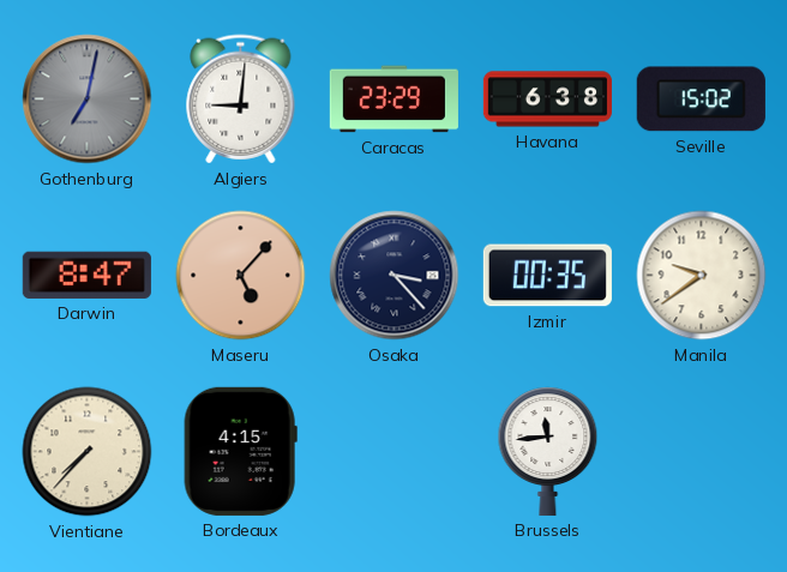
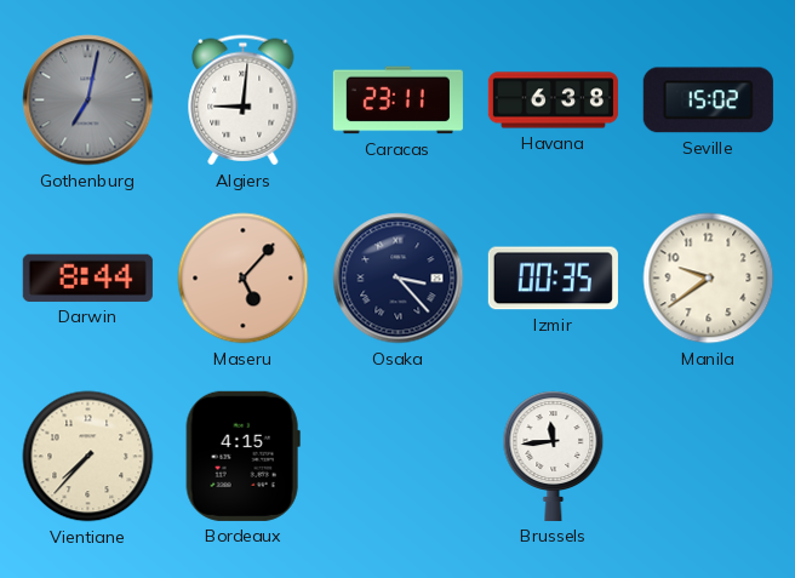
Caracas: 23:29 -> 23:11
Darwin: 8:47 -> 8:44
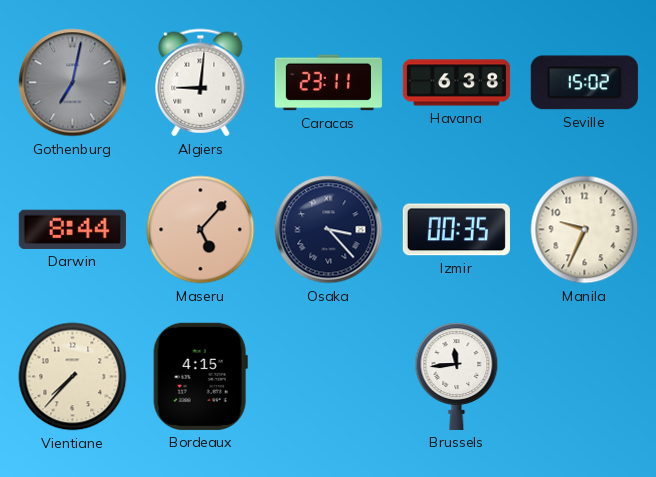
Manila: 9:39 -> 9:34
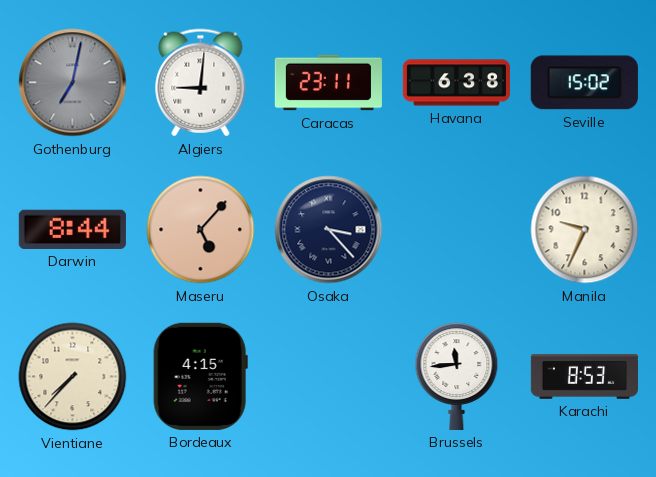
Izmir: 00:35 -> none
Karachi: none -> 8:53
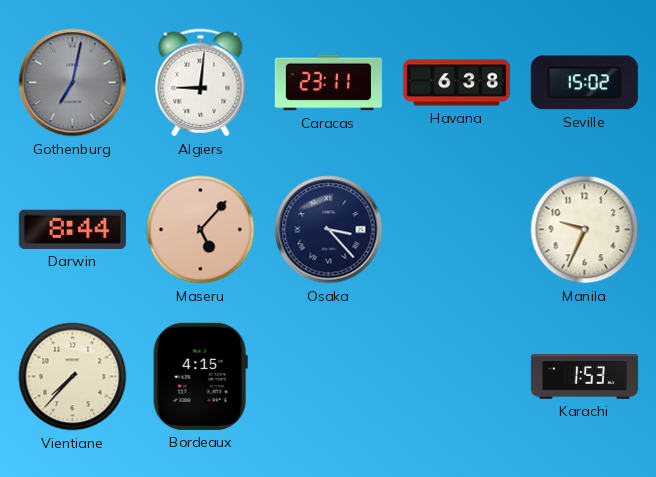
Brussels: 11:44 -> none
Karachi: 8:53 -> 1:53
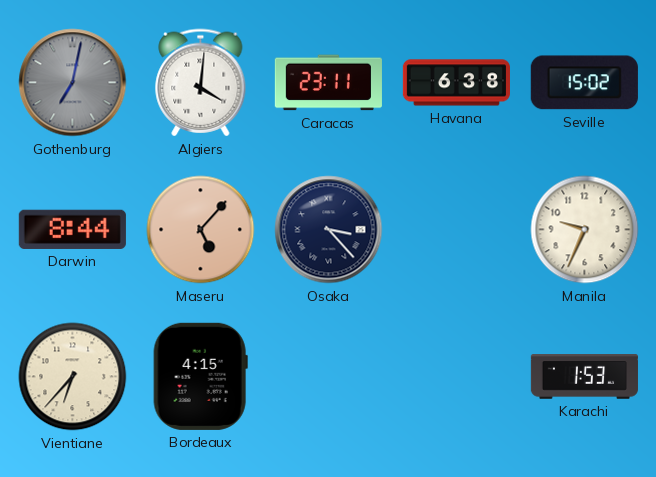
Algiers: 9:01 -> 4:01
Vientiane: 7:37 -> 6:37
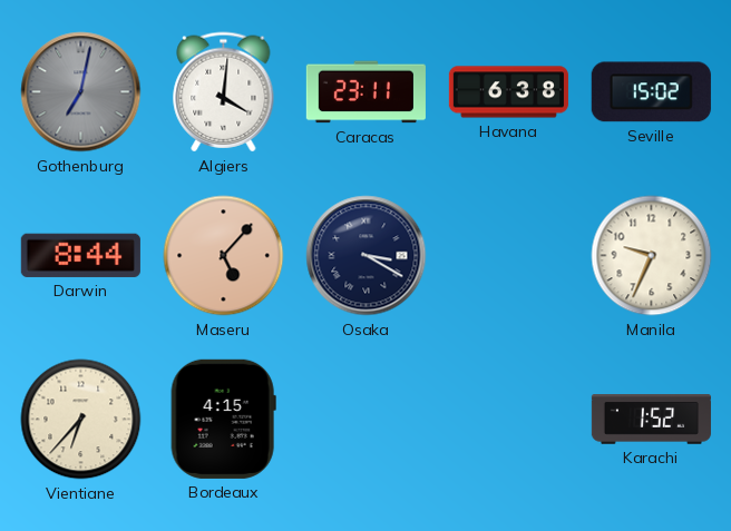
Osaka: 3:23 -> 3:20
Karachi: 1:53 -> 1:52
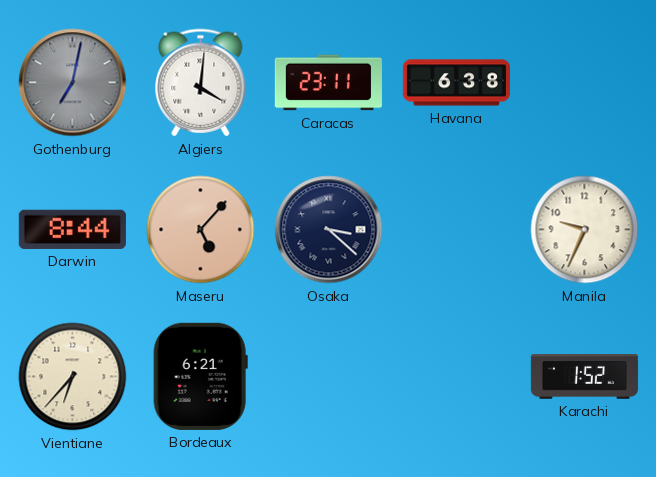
Seville: 15:02 -> none
Osaka: 3:20 -> 3:22
Bordeaux: 4:15 -> 6:21
